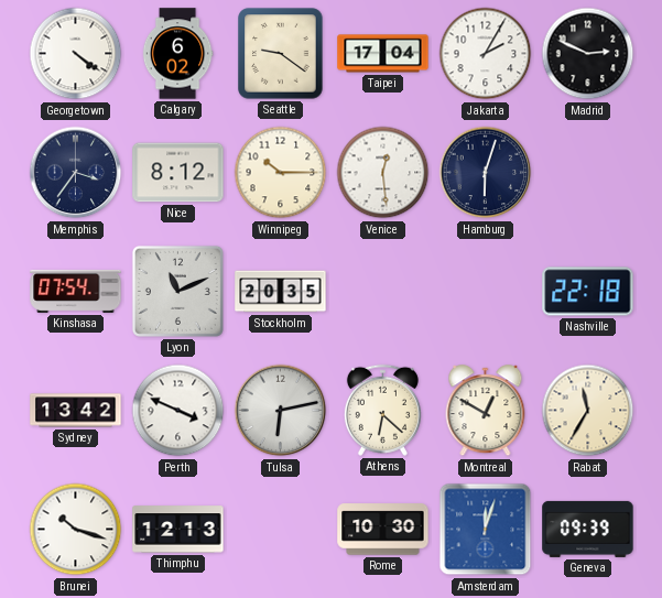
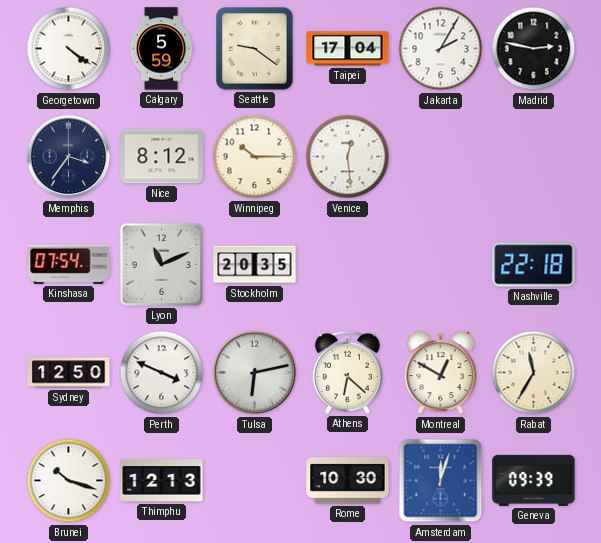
Calgary: 6:02 -> 5:59
Madrid: 2:49 -> 2:47
Hamburg: 6:03 -> none
Sydney: 13:42 -> 12:50
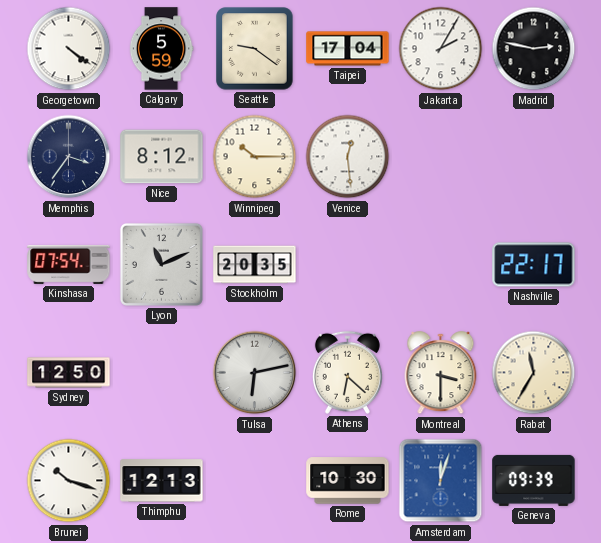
Nashville: 22:18 -> 22:17
Perth: 3:49 -> none
Montreal: 12:50 -> 3:30
